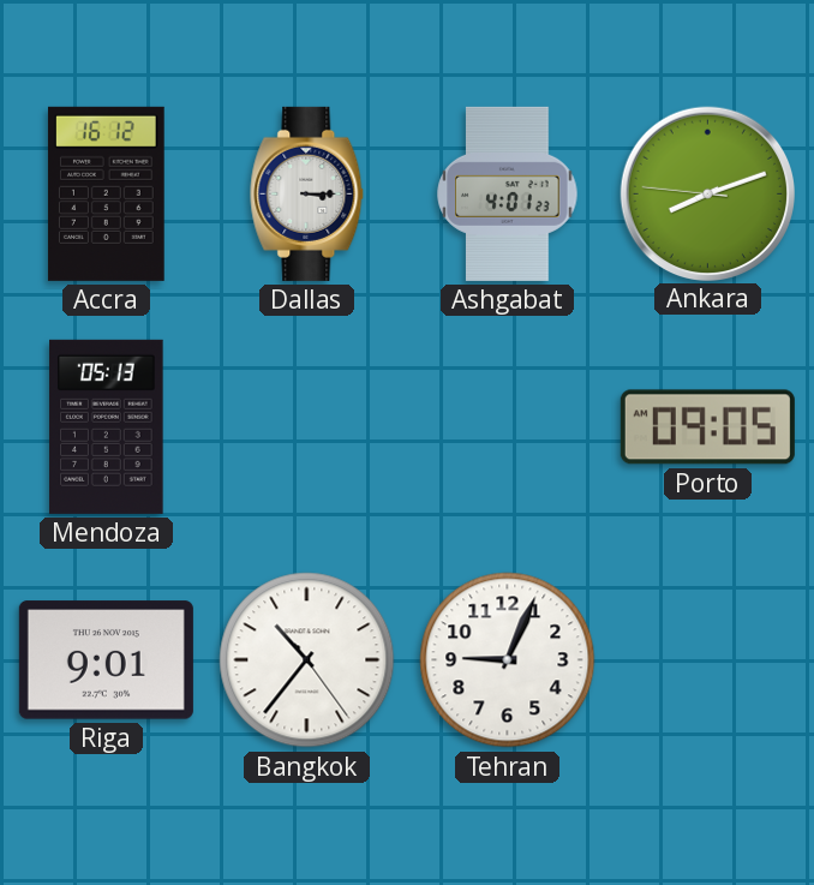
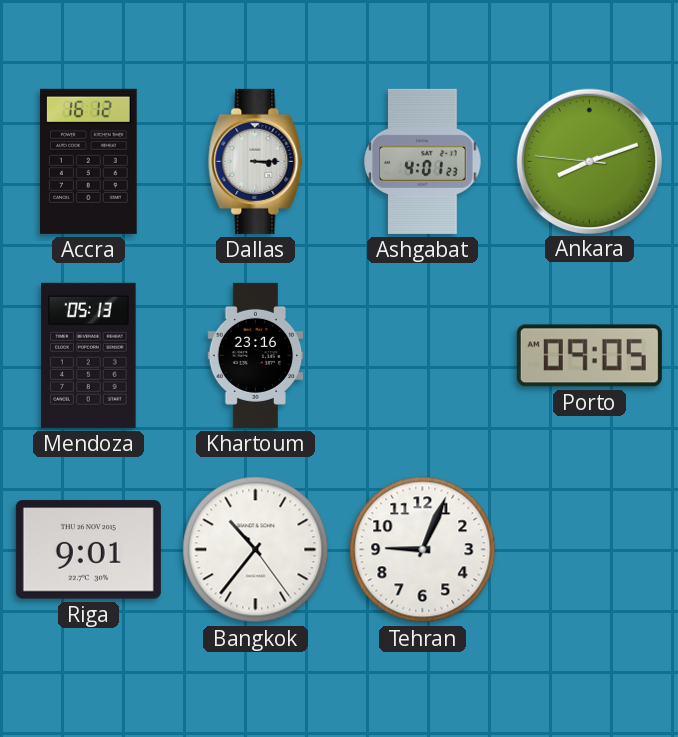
Khartoum: none -> 23:16
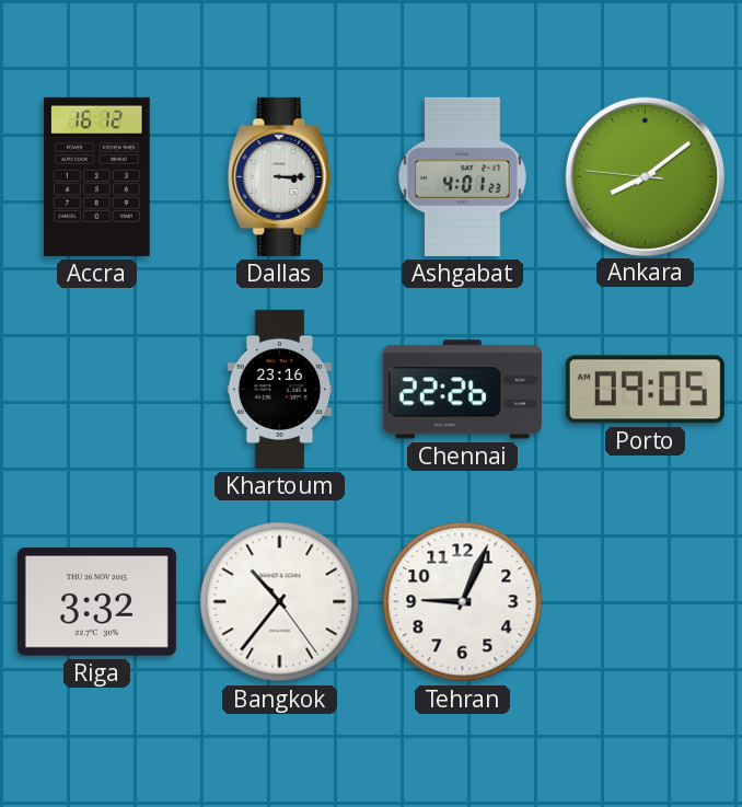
Ankara: 8:11 -> 8:08
Mendoza: 05:13 -> none
Chennai: none -> 22:26
Riga: 9:01 -> 3:32
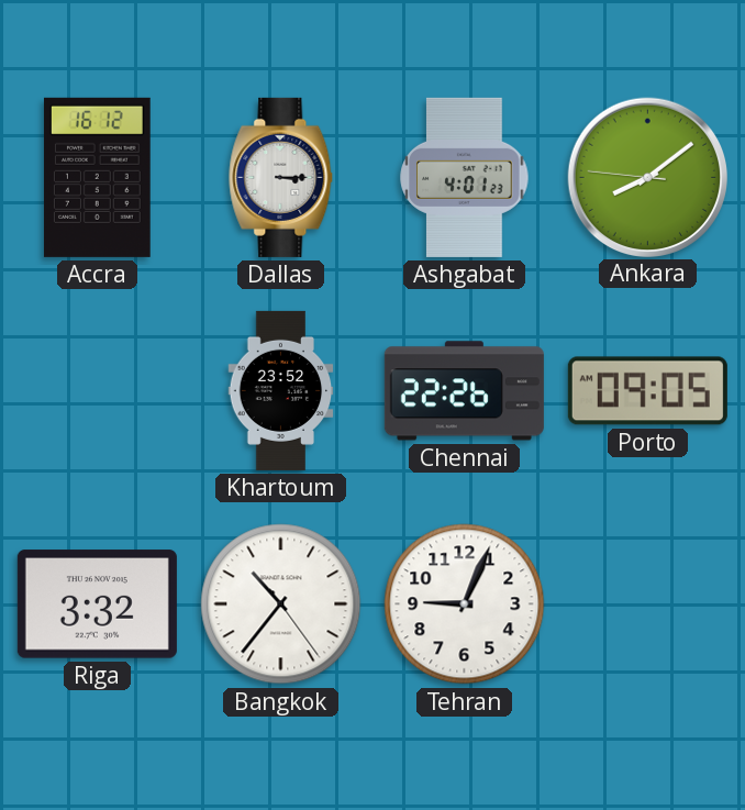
Khartoum: 23:16 -> 23:52
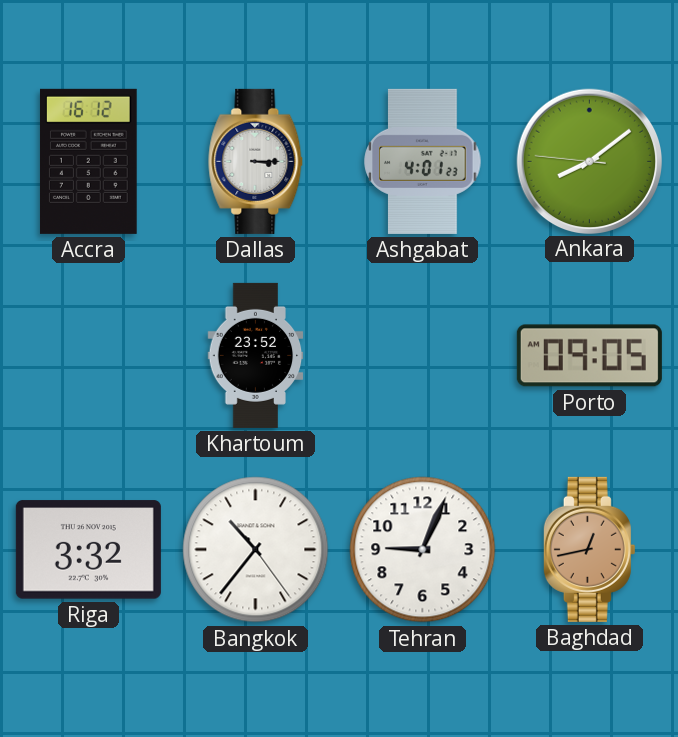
Chennai: 22:26 -> none
Baghdad: none -> 12:43
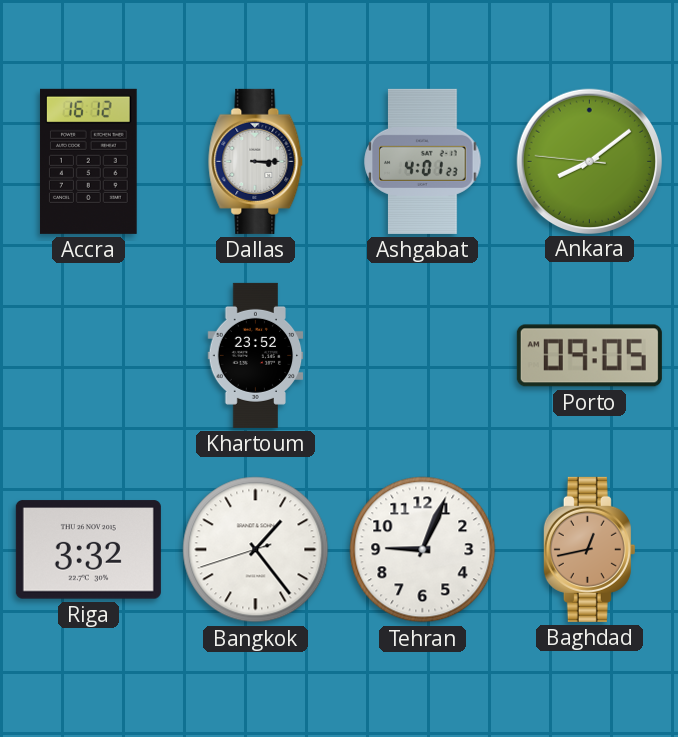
Bangkok: 10:36 -> 1:23
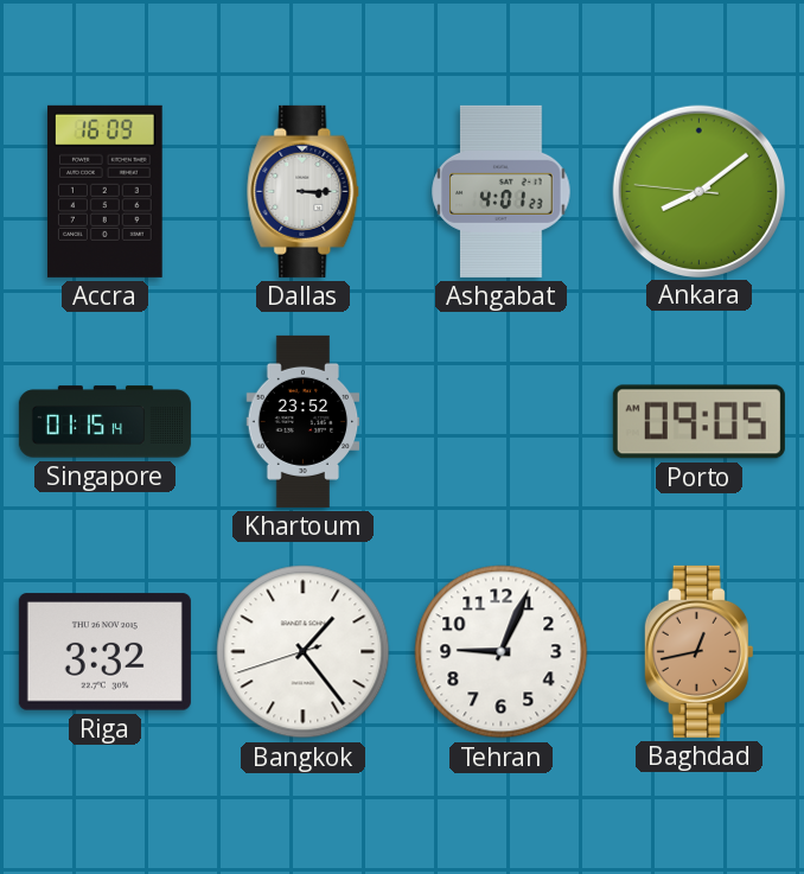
Accra: 16:12 -> 16:09
Singapore: none -> 01:15
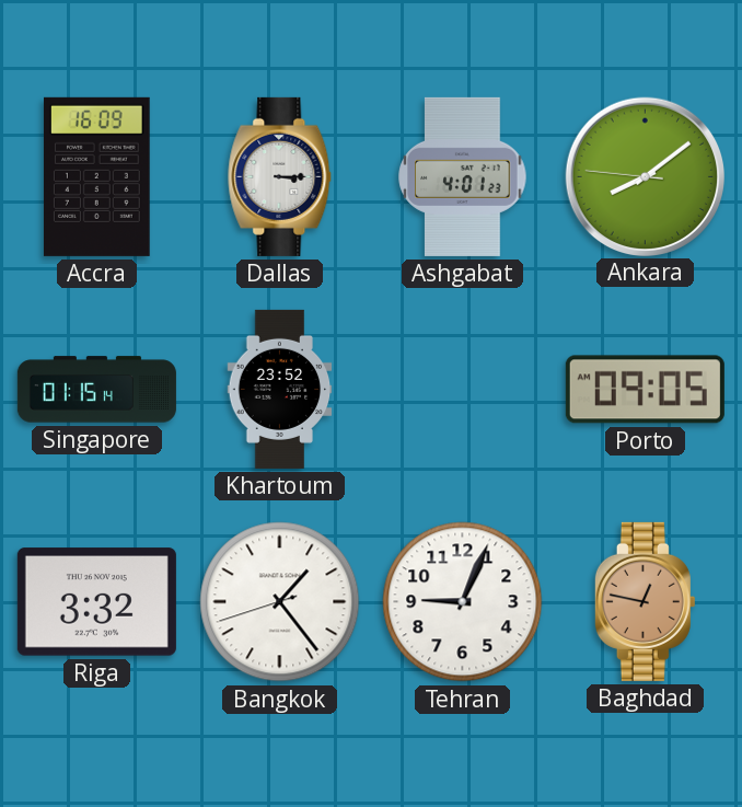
Baghdad: 12:43 -> 12:47
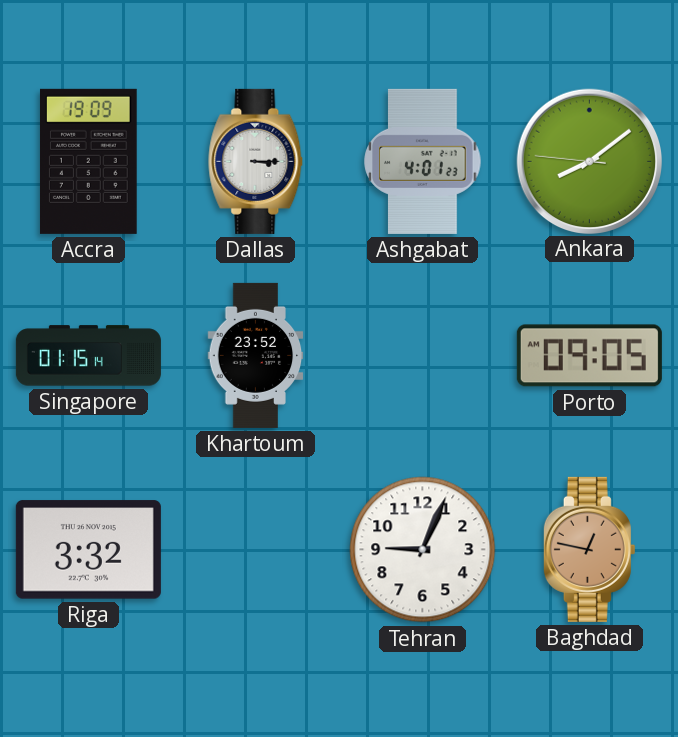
Accra: 16:09 -> 19:09
Bangkok: 1:23 -> none
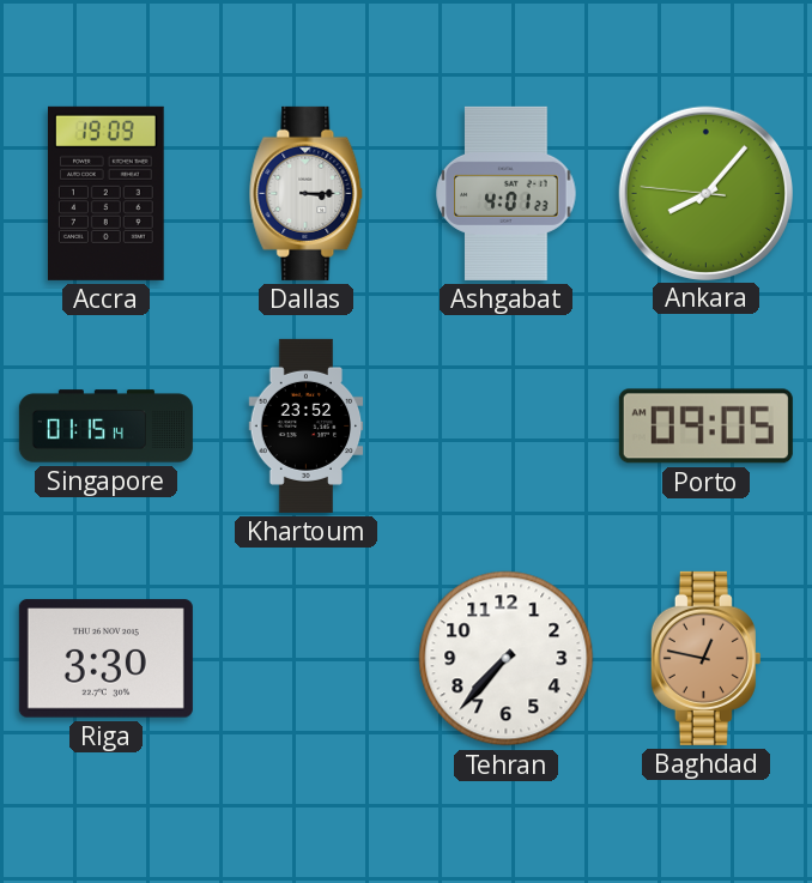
Ankara: 8:08 -> 8:06
Riga: 3:32 -> 3:30
Tehran: 9:04 -> 7:37
